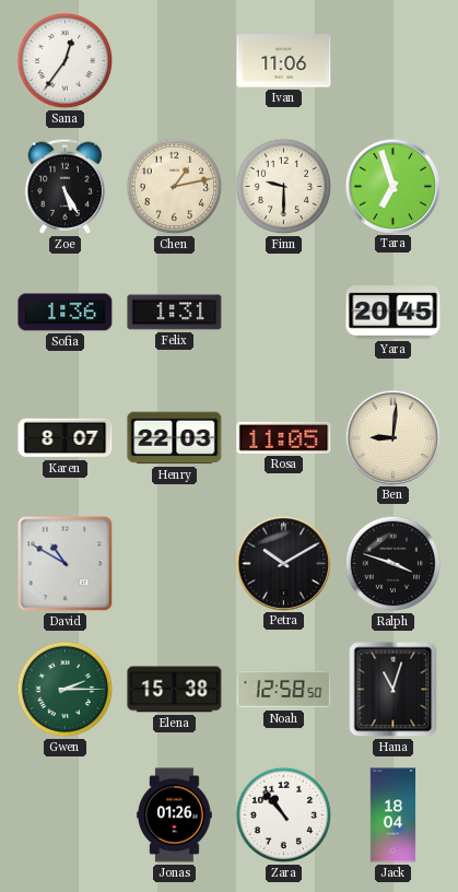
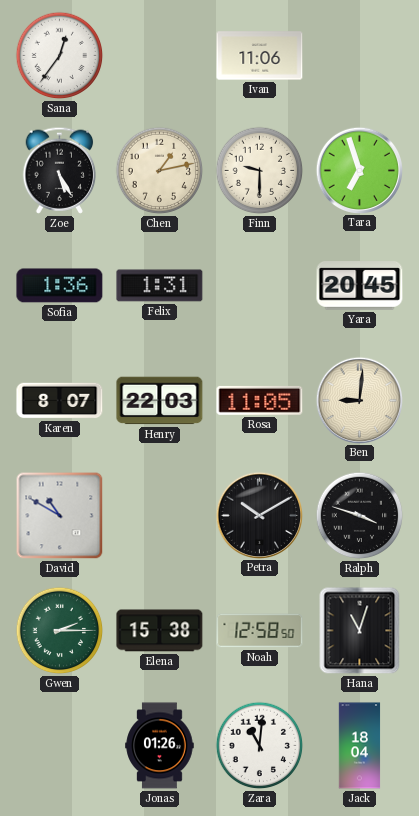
Zara: 10:53 -> 11:01
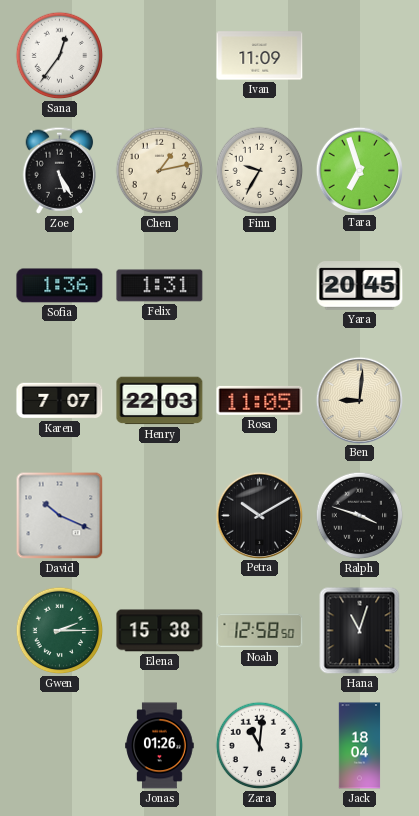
Ivan: 11:06 -> 11:09
Finn: 9:30 -> 9:35
Karen: 8:07 -> 7:07
David: 10:50 -> 10:19
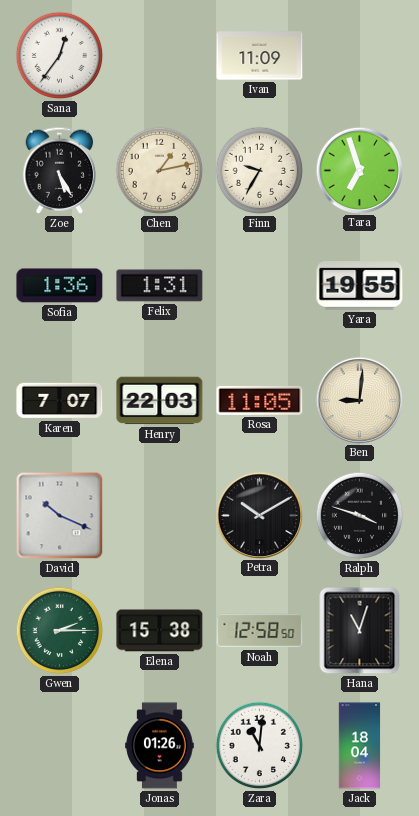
Yara: 20:45 -> 19:55
